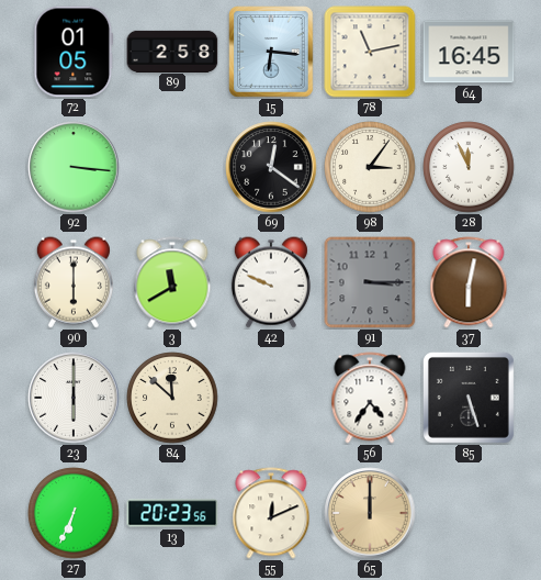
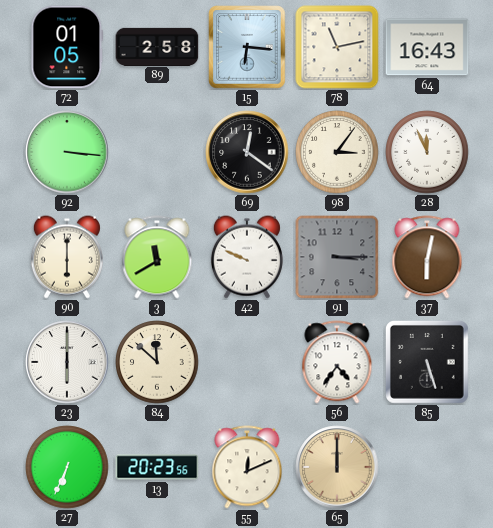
64: 16:45 -> 16:43
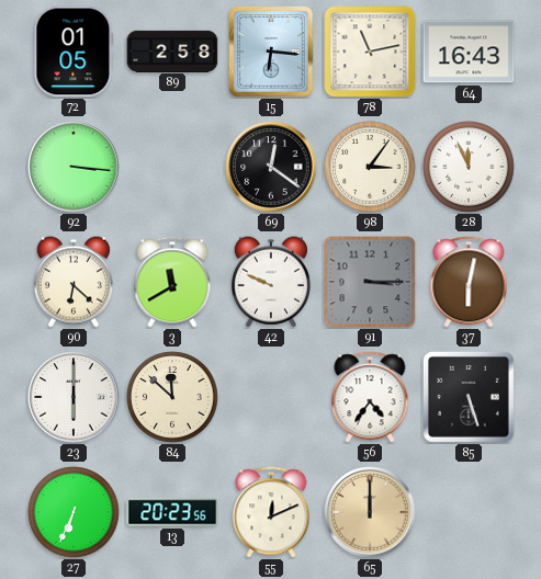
90: 6:00 -> 6:22
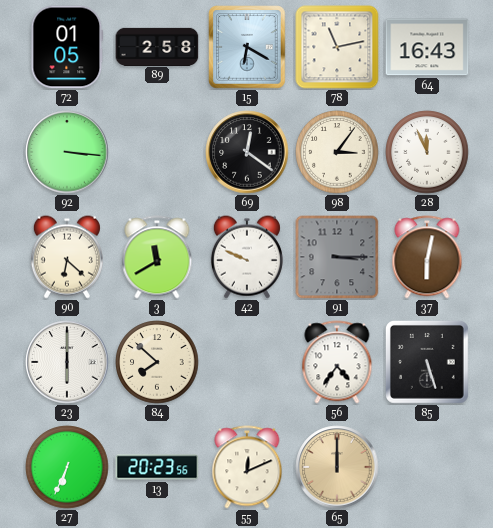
15: 6:16 -> 6:20
84: 11:52 -> 7:52
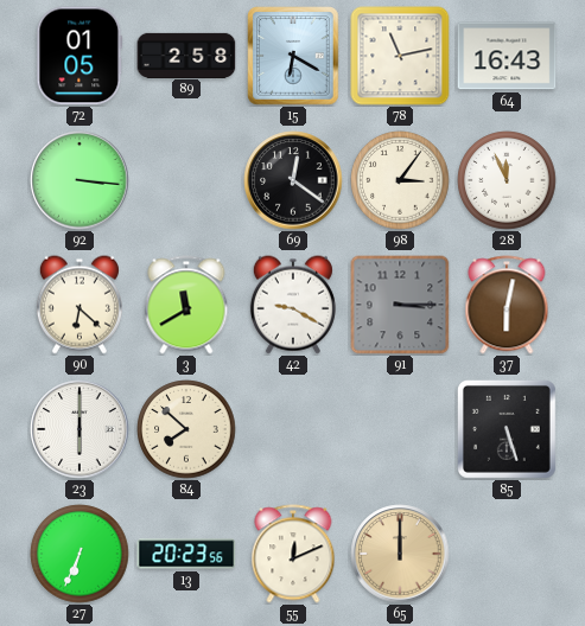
42: 9:49 -> 9:20
56: 4:36 -> none
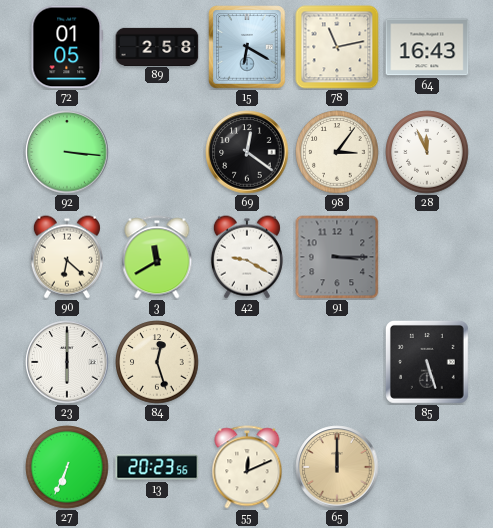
37: 6:02 -> none
84: 7:52 -> 12:27
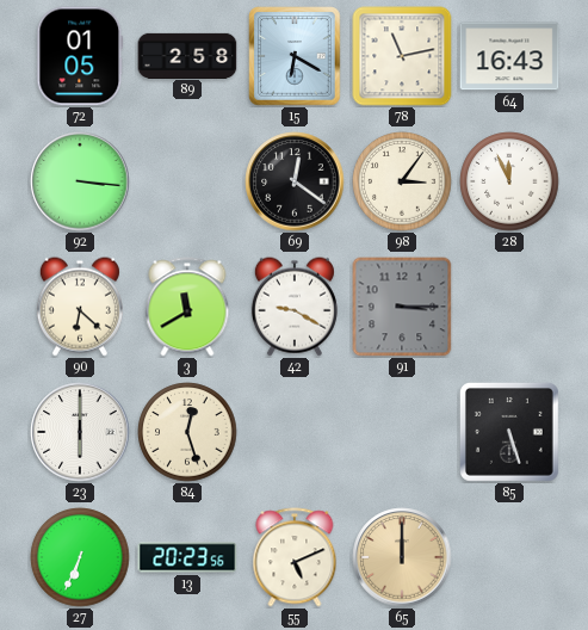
55: 12:11 -> 5:11
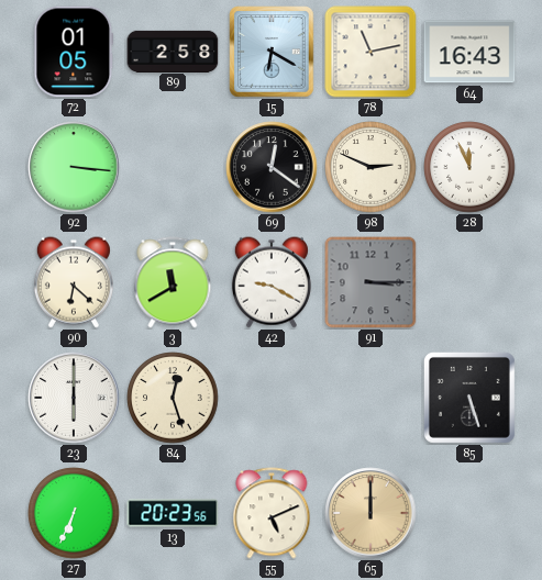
98: 3:06 -> 2:49
